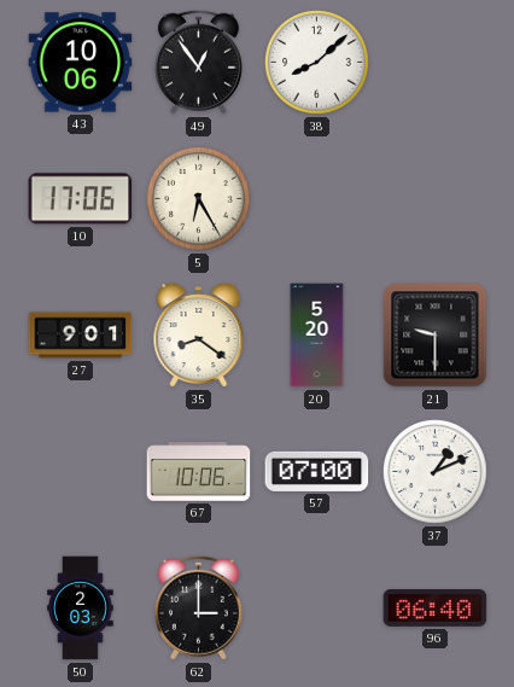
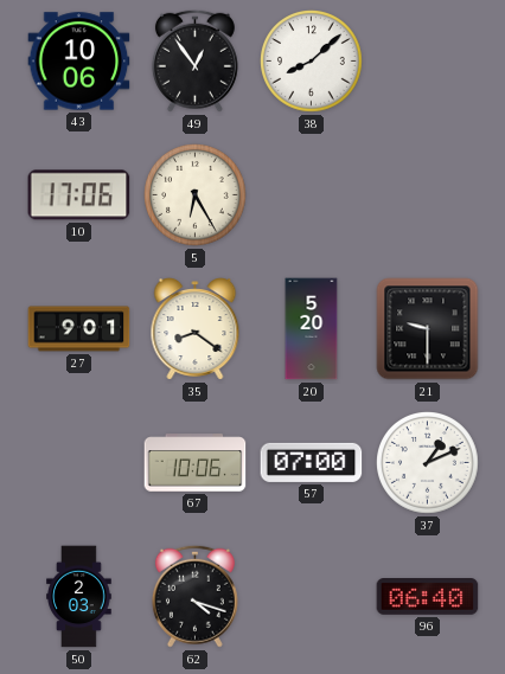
62: 3:00 -> 4:18
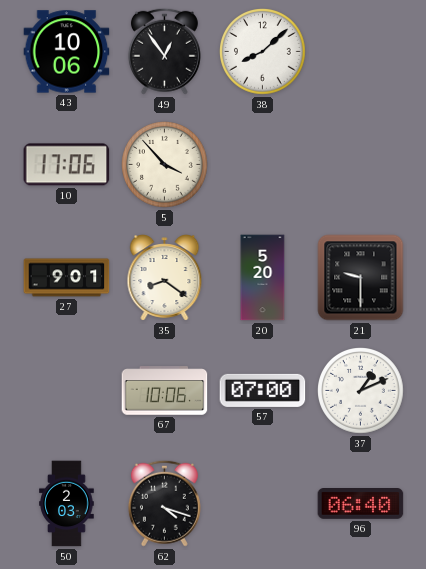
5: 6:25 -> 3:53
